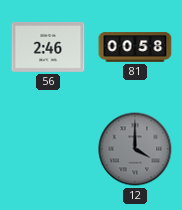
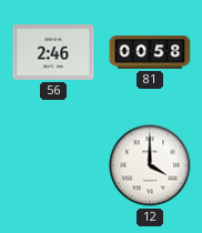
12 dial: grey -> white
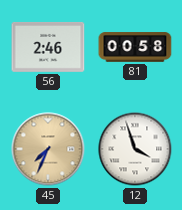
45: none -> 7:34
12: 4:00 -> 3:57
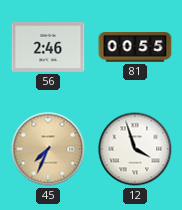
81: 00:58 -> 00:55
